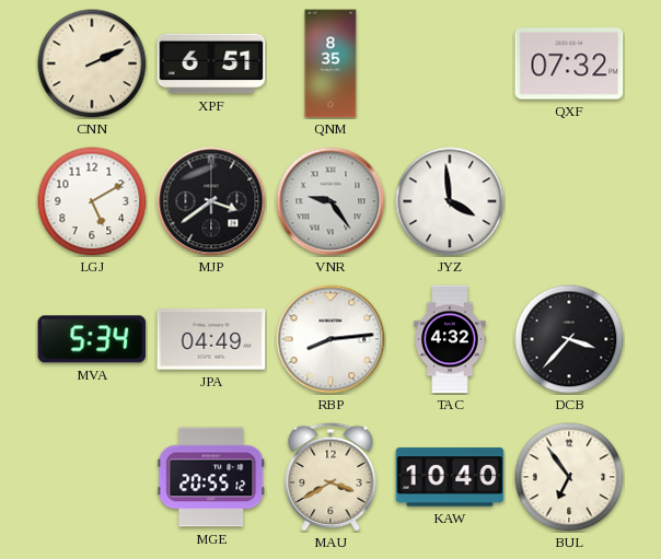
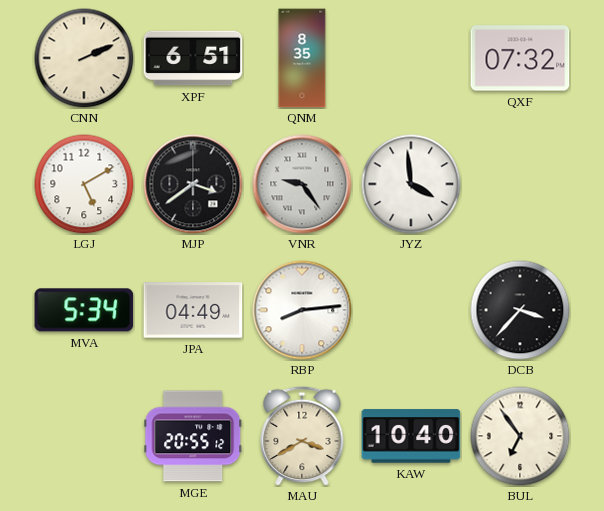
TAC: 4:32 -> none
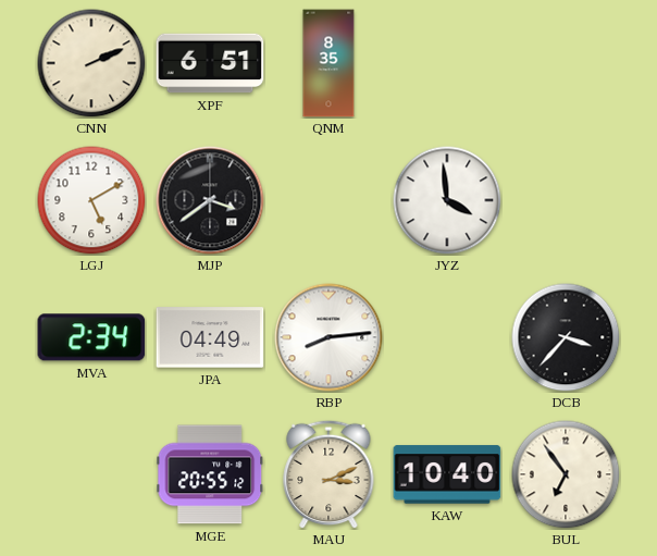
QXF: 07:32 -> none
VNR: 9:24 -> none
MVA: 5:34 -> 2:34
MAU: 3:40 -> 3:11
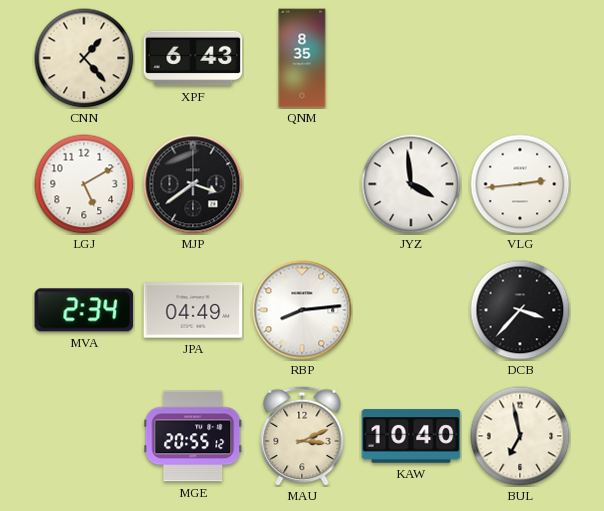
CNN: 2:11 -> 1:23
XPF: 6:51 -> 6:43
VLG: none -> 2:44
BUL: 6:54 -> 6:58
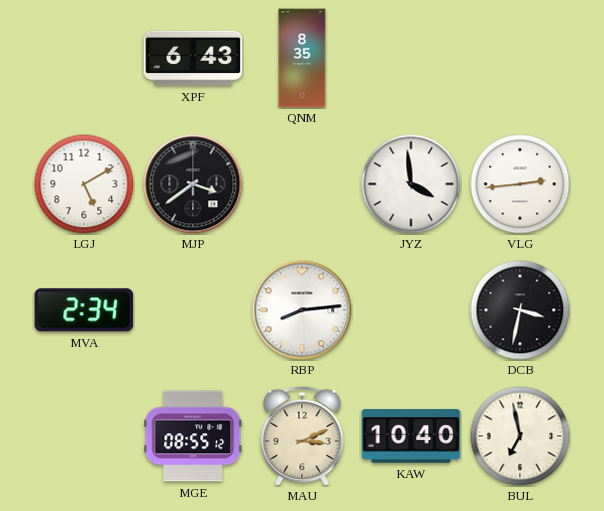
CNN: 1:23 -> none
JPA: 04:49 -> none
DCB: 3:37 -> 3:32
MGE: 20:55 -> 08:55
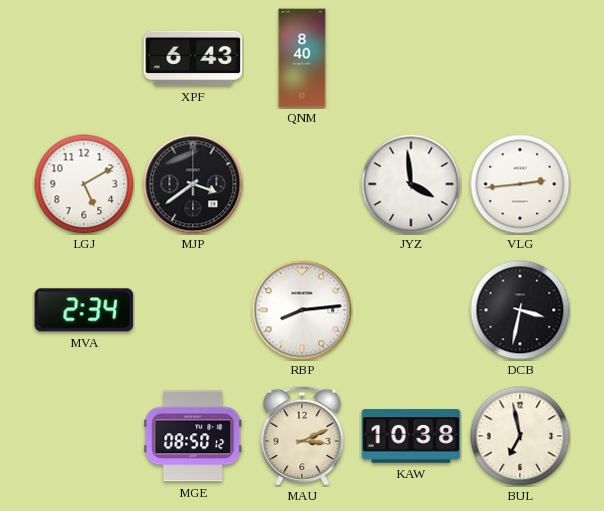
QNM: 8:35 -> 8:40
MGE: 08:55 -> 08:50
KAW: 10:40 -> 10:38
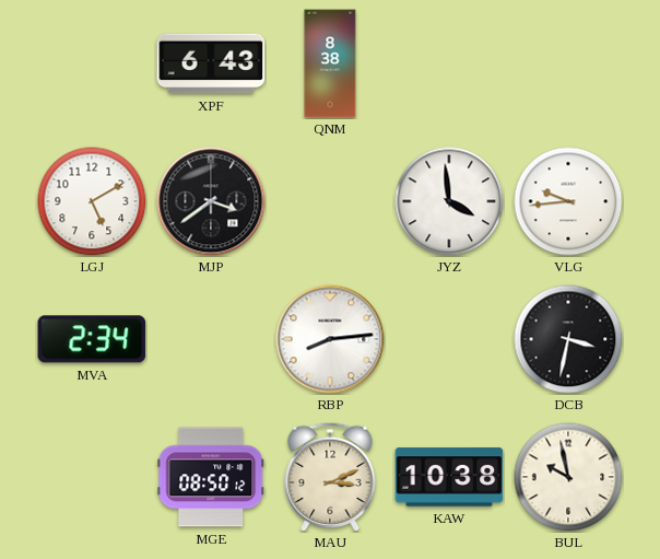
QNM: 8:40 -> 8:38
VLG: 2:44 -> 9:44
BUL: 6:58 -> 9:58
